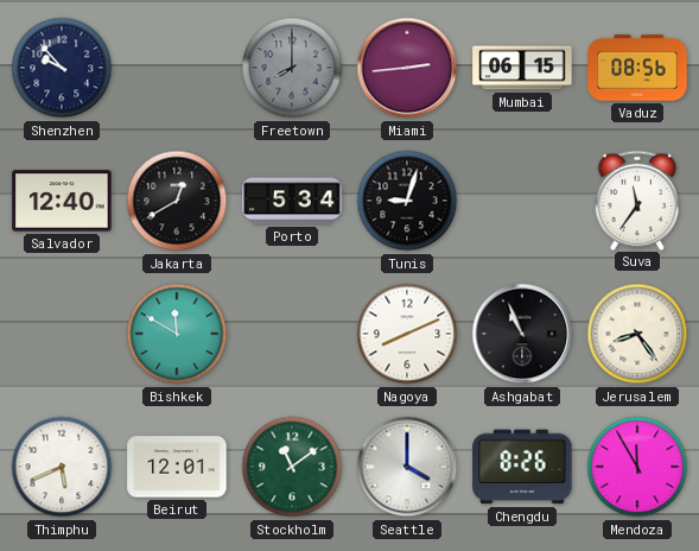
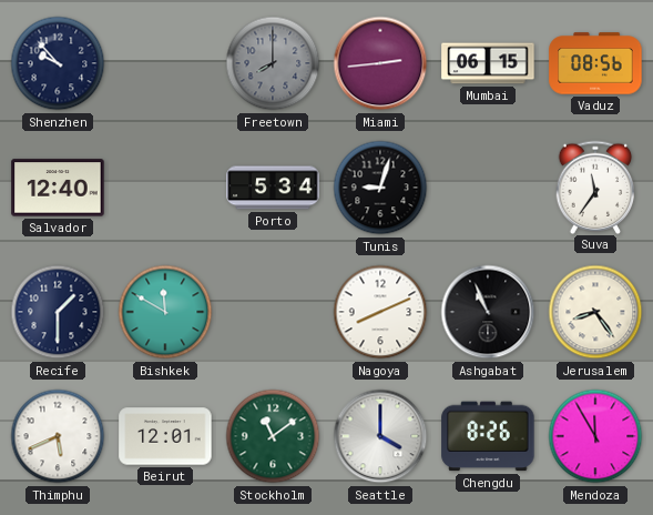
Jakarta: 12:40 -> none
Recife: none -> 1:30
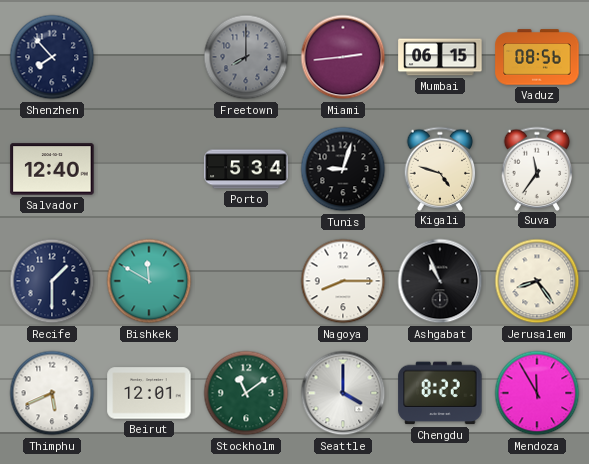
Shenzhen: 9:53 -> 7:53
Kigali: none -> 4:48
Nagoya: 8:11 -> 8:15
Chengdu: 8:26 -> 8:22
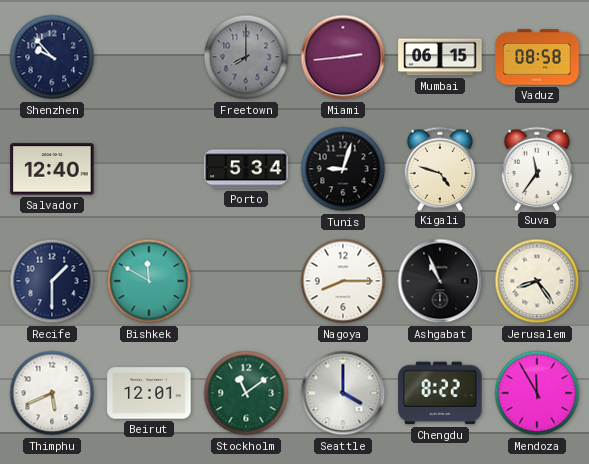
Shenzhen: 7:53 -> 9:53
Vaduz: 08:56 -> 08:58
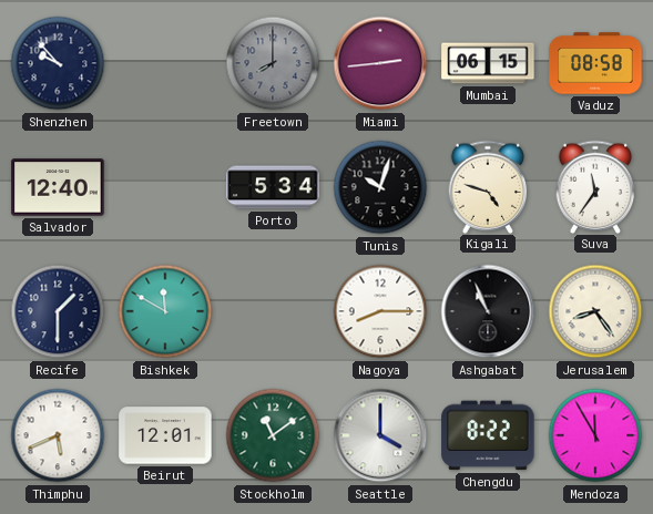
Tunis: 9:03 -> 10:03
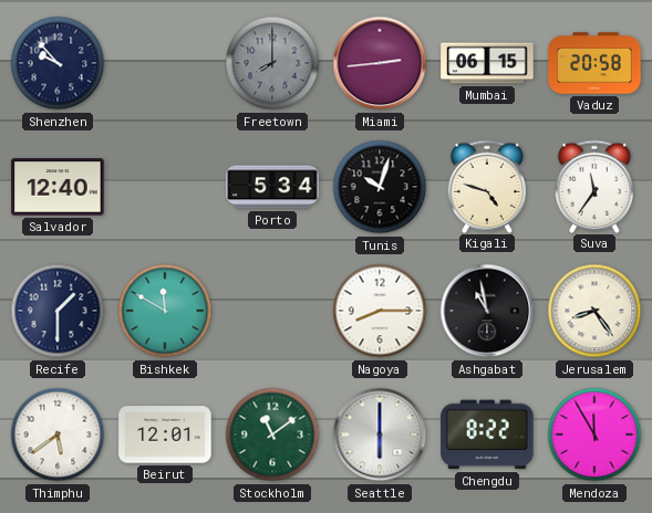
Vaduz: 08:58 -> 20:58
Ashgabat: 10:56 -> 10:58
Thimphu: 5:41 -> 5:39
Seattle: 4:00 -> 6:00
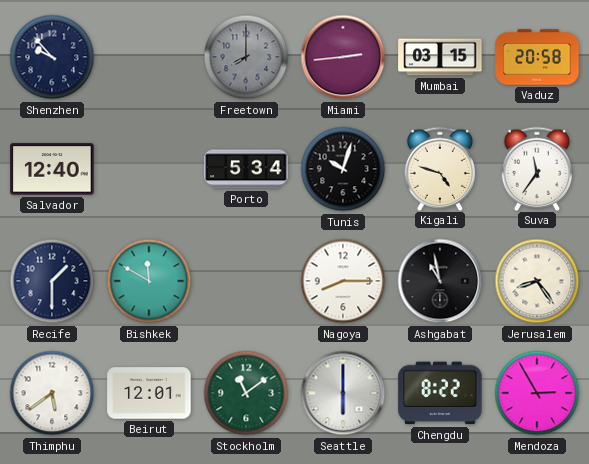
Mumbai: 06:15 -> 03:15
Mendoza: 11:55 -> 2:55
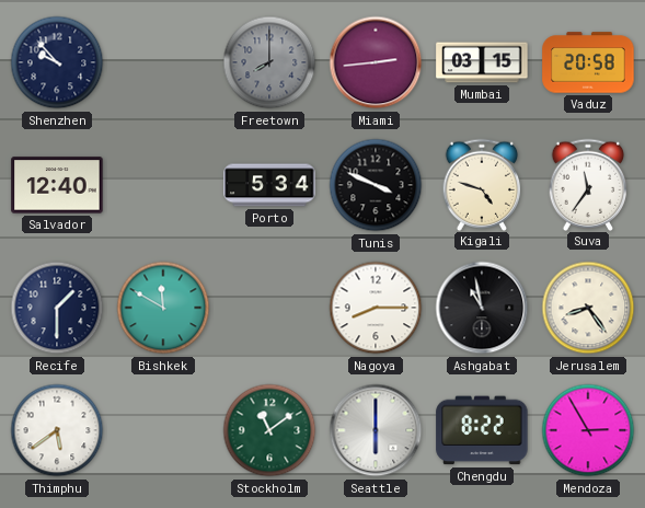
Tunis: 10:03 -> 3:49
Beirut: 12:01 -> none
